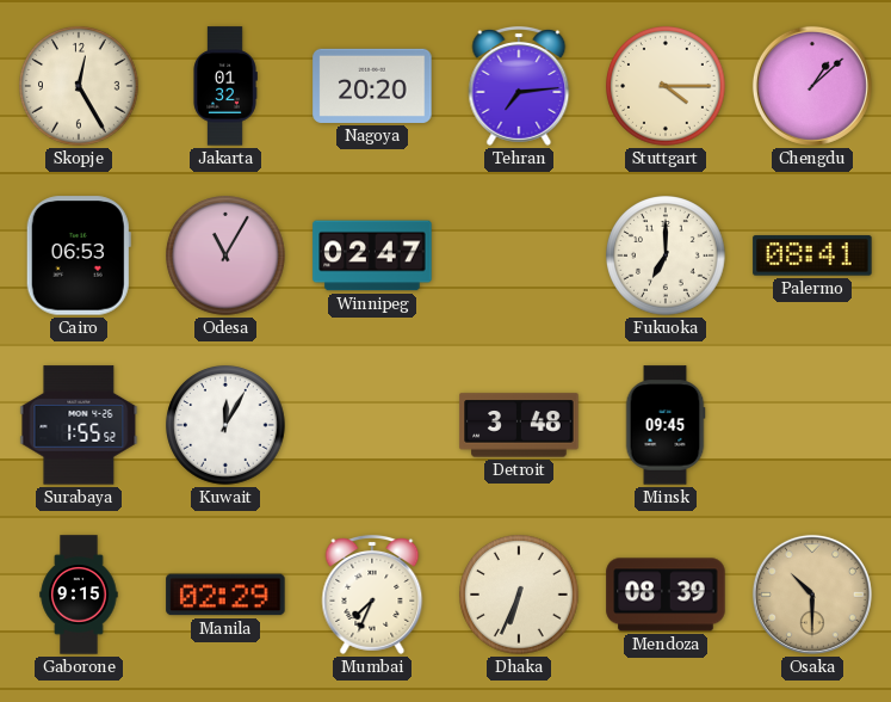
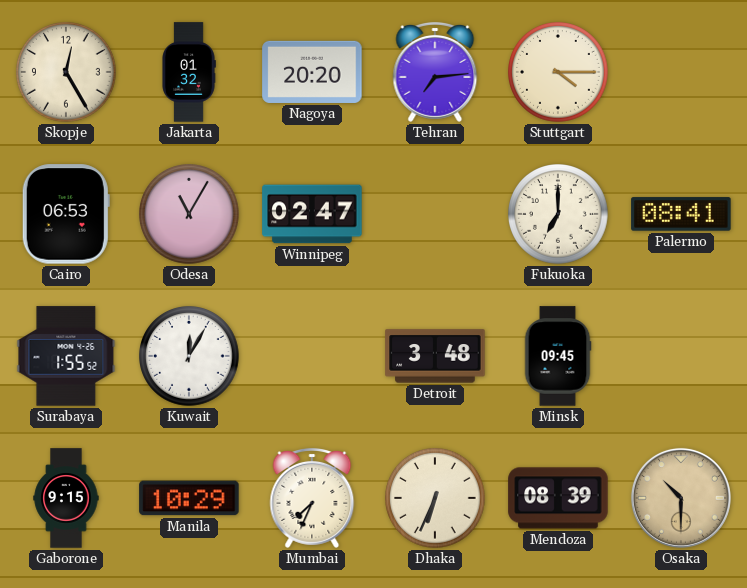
Chengdu: 1:08 -> none
Manila: 02:29 -> 10:29
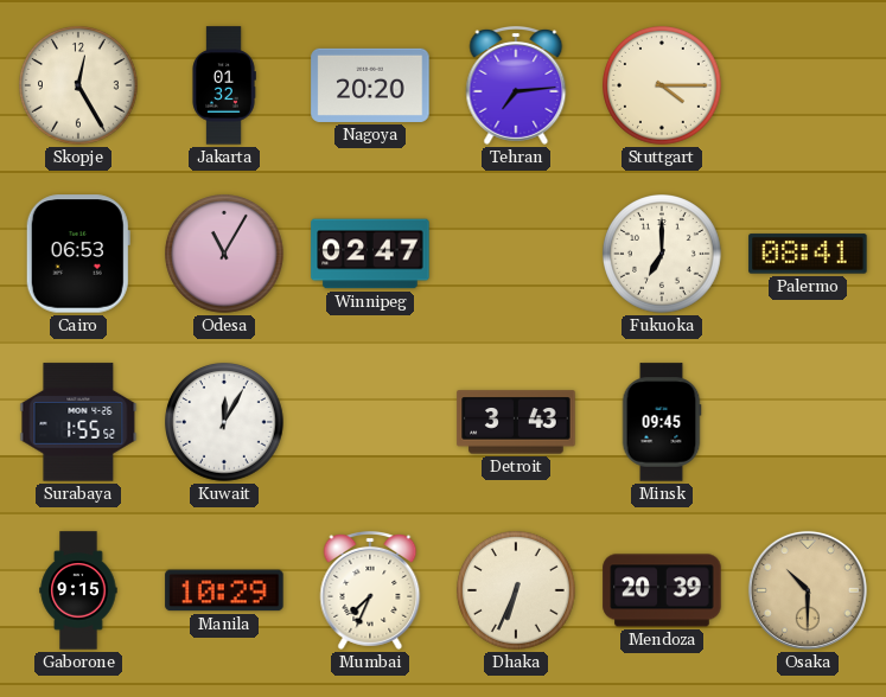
Detroit: 3:48 -> 3:43
Mendoza: 08:39 -> 20:39
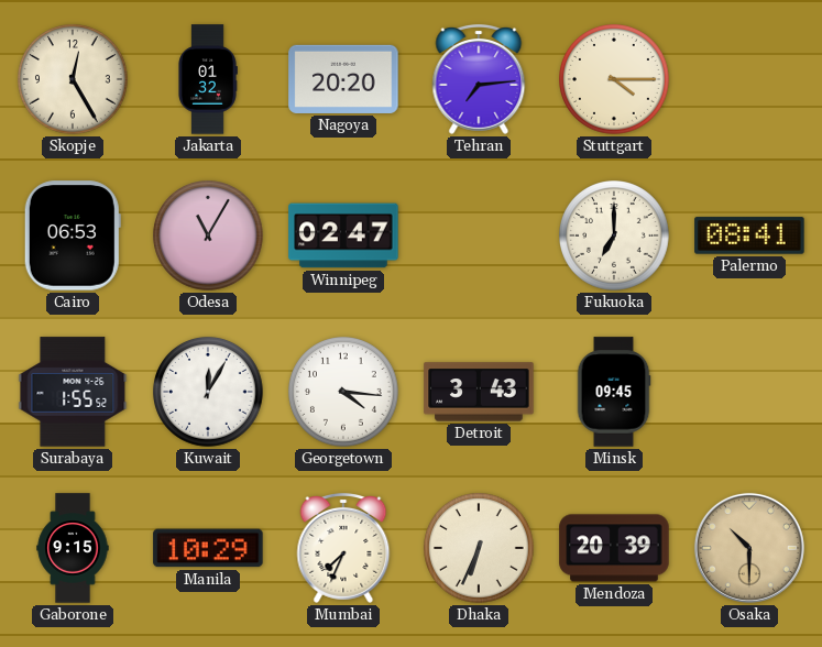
Georgetown: none -> 4:16
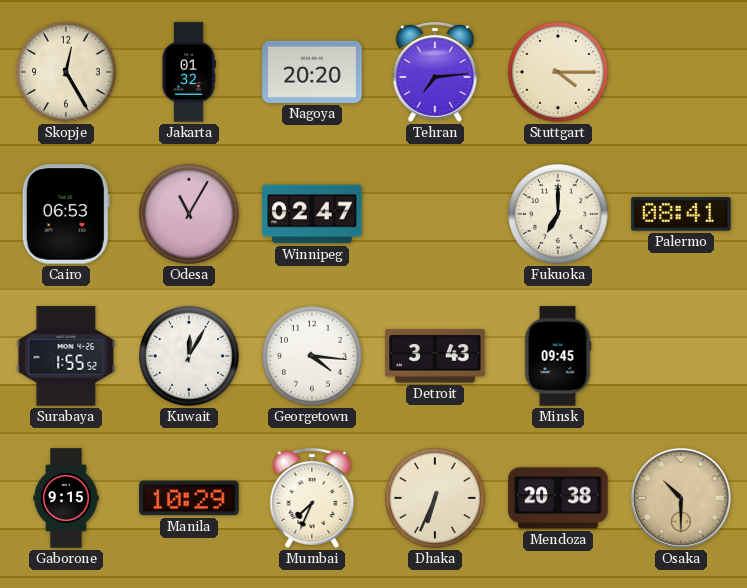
Mendoza: 20:39 -> 20:38
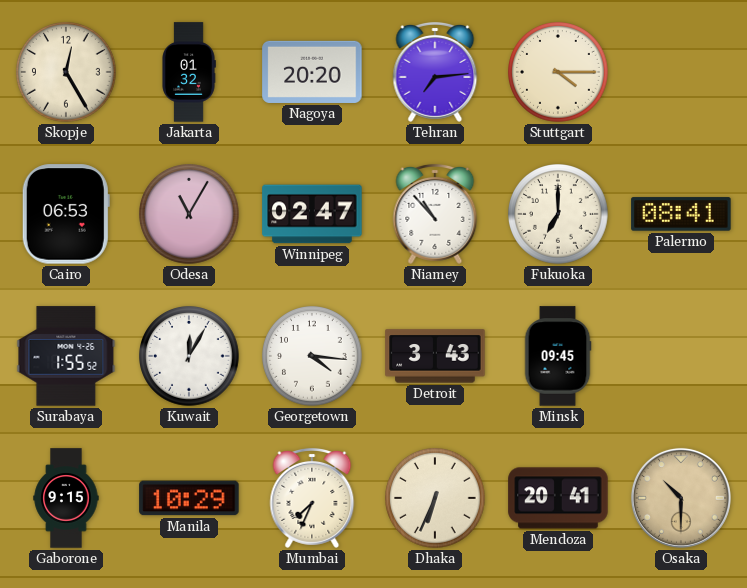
Niamey: none -> 10:53
Mendoza: 20:38 -> 20:41
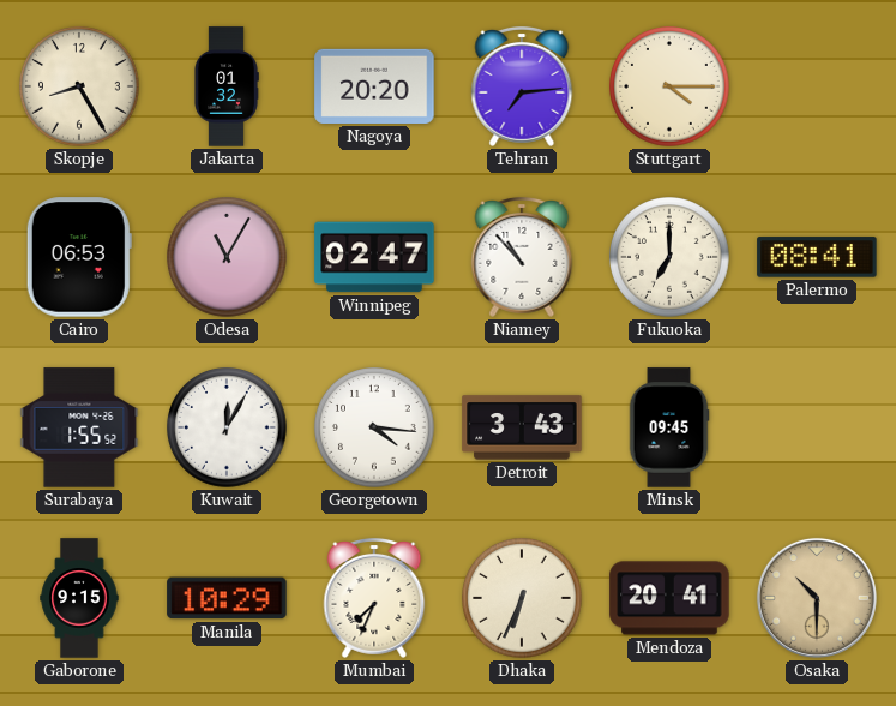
Skopje: 12:25 -> 8:25
